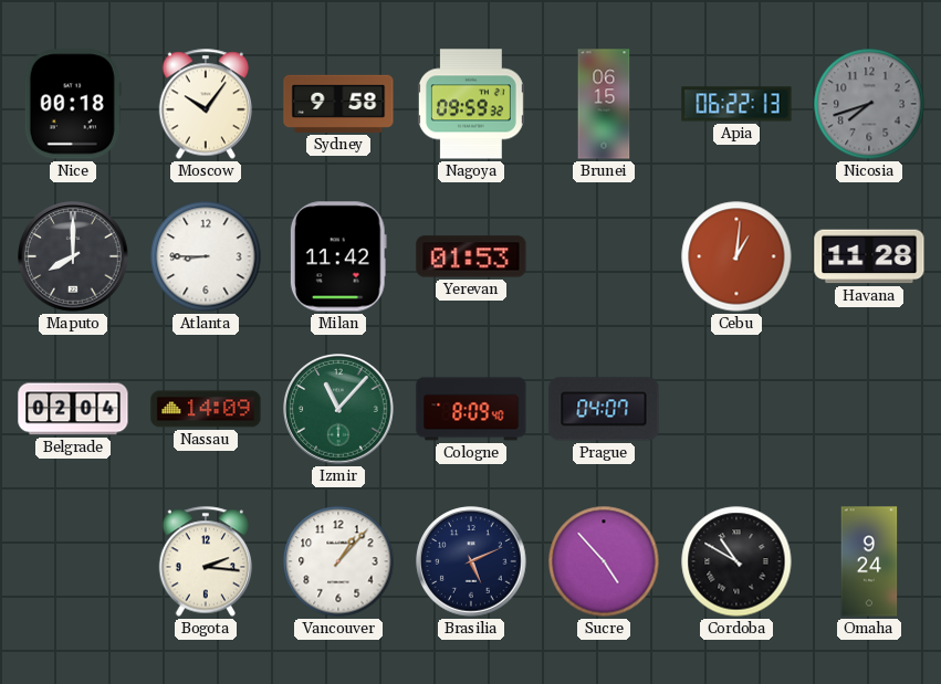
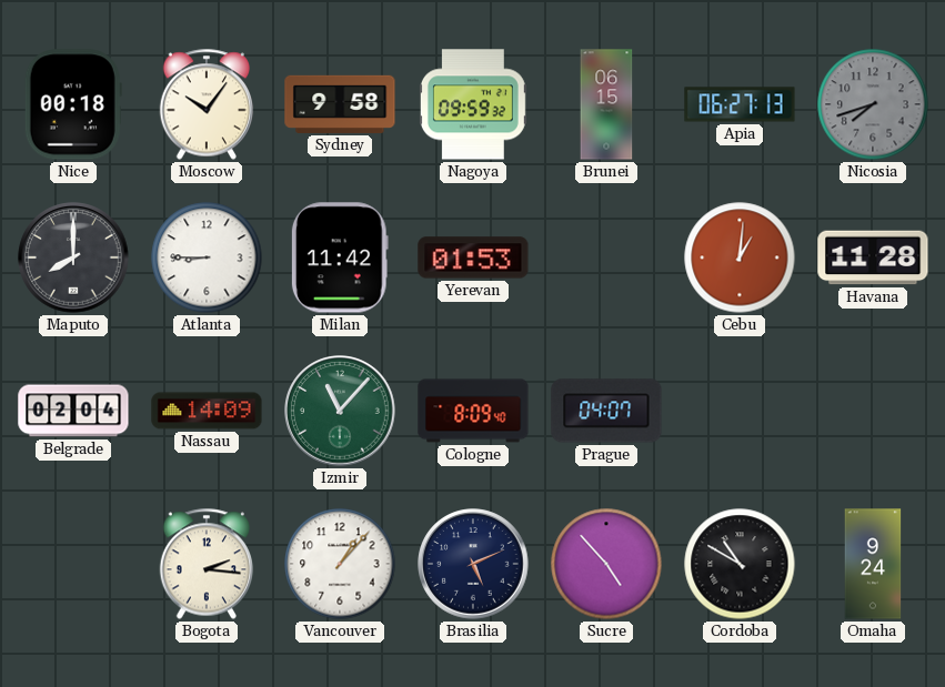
Apia: 06:22 -> 06:27
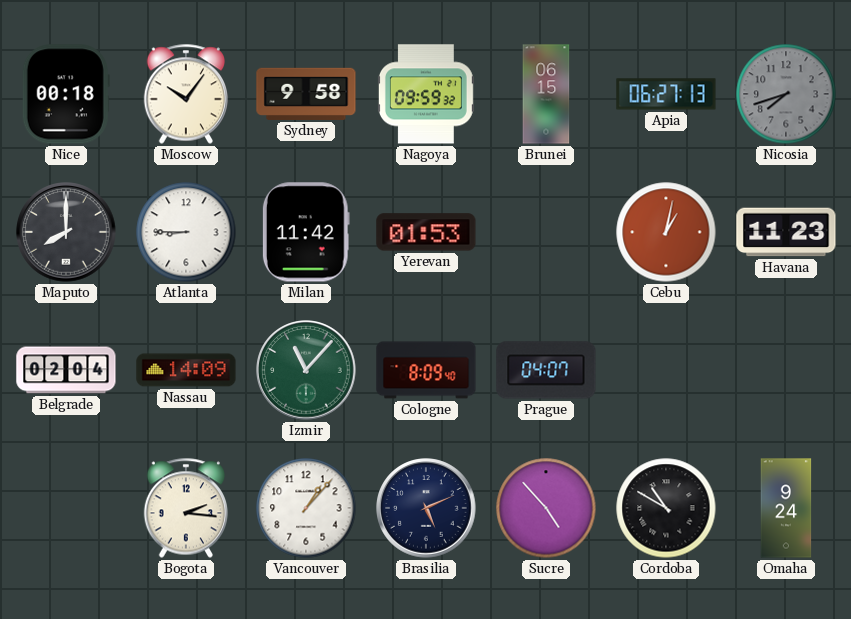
Cebu: 1:01 -> 1:02
Havana: 11:28 -> 11:23
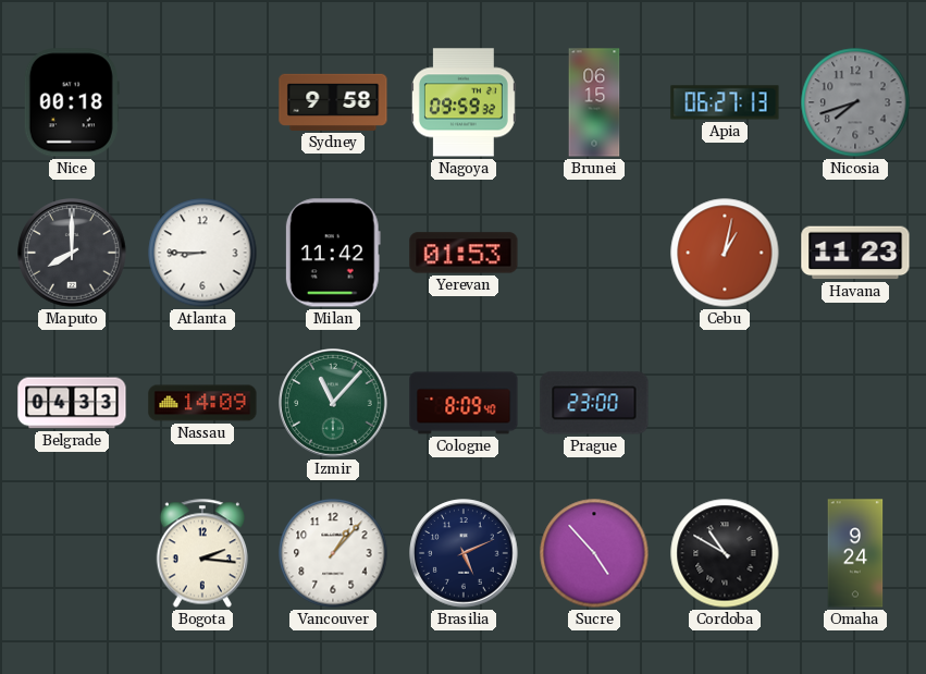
Moscow: 10:06 -> none
Belgrade: 02:04 -> 04:33
Prague: 04:07 -> 23:00
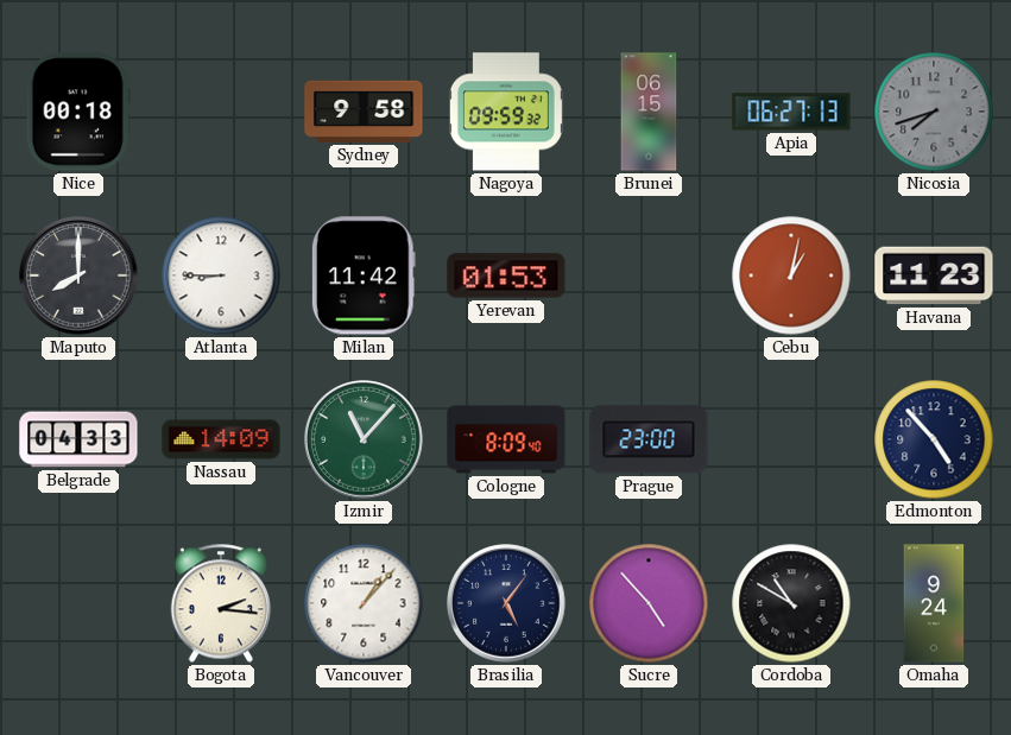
Edmonton: none -> 4:53
Brasilia: 5:11 -> 5:06
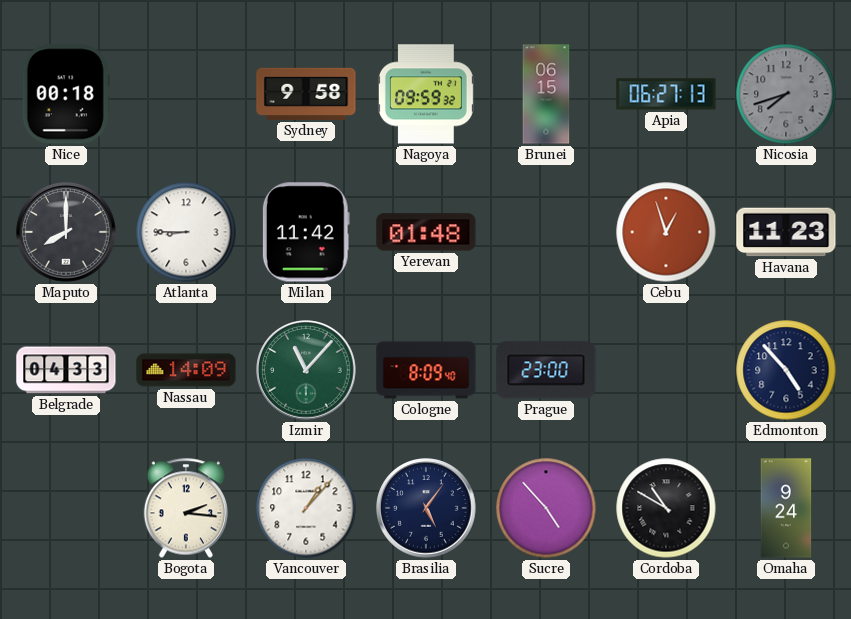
Yerevan: 01:53 -> 01:48
Cebu: 1:02 -> 12:57
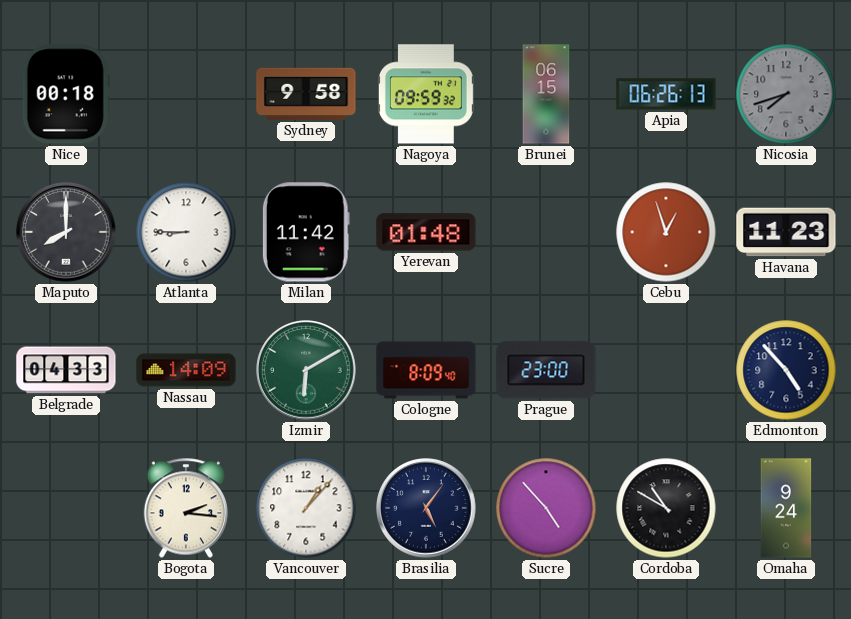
Apia: 06:27 -> 06:26
Izmir: 11:07 -> 6:10
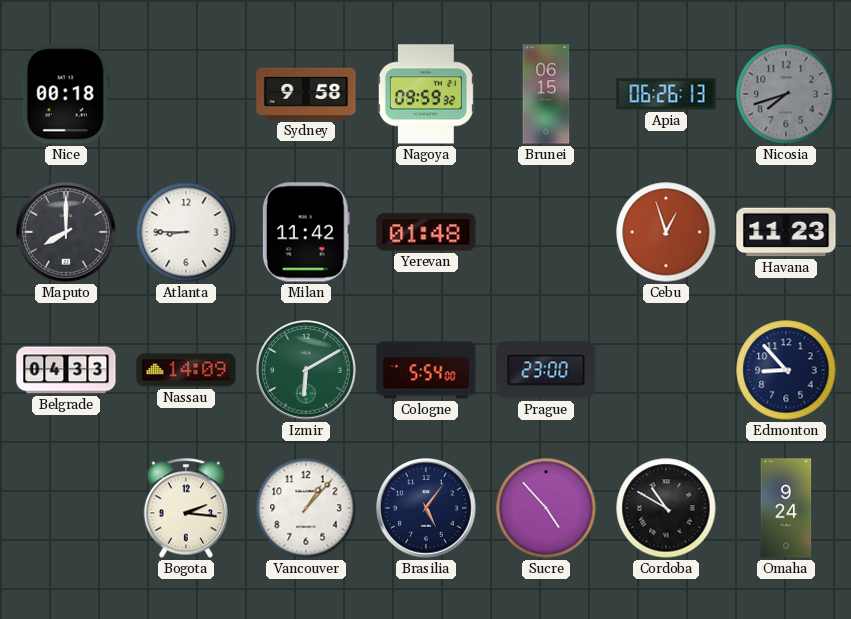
Cologne: 8:09 -> 5:54
Edmonton: 4:53 -> 8:53
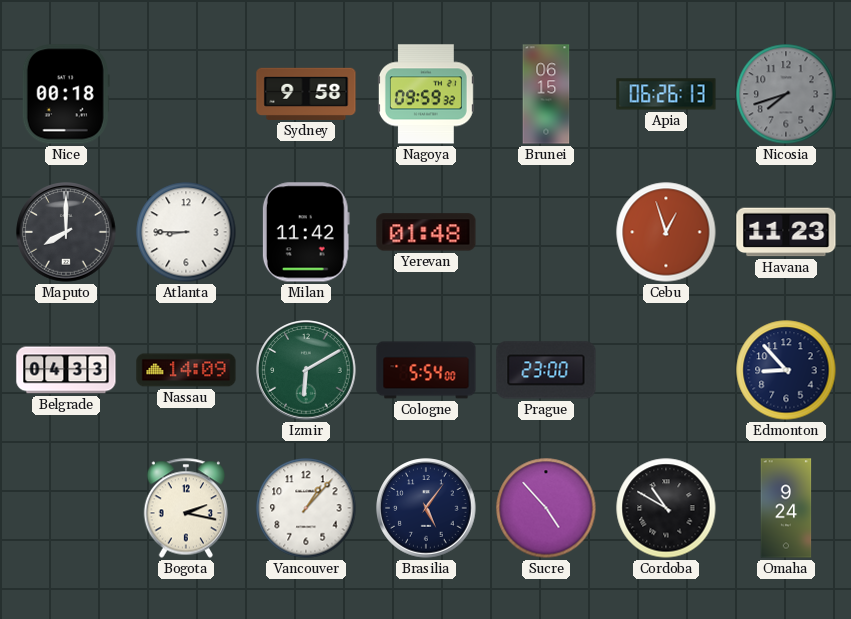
Bogota: 2:16 -> 2:17
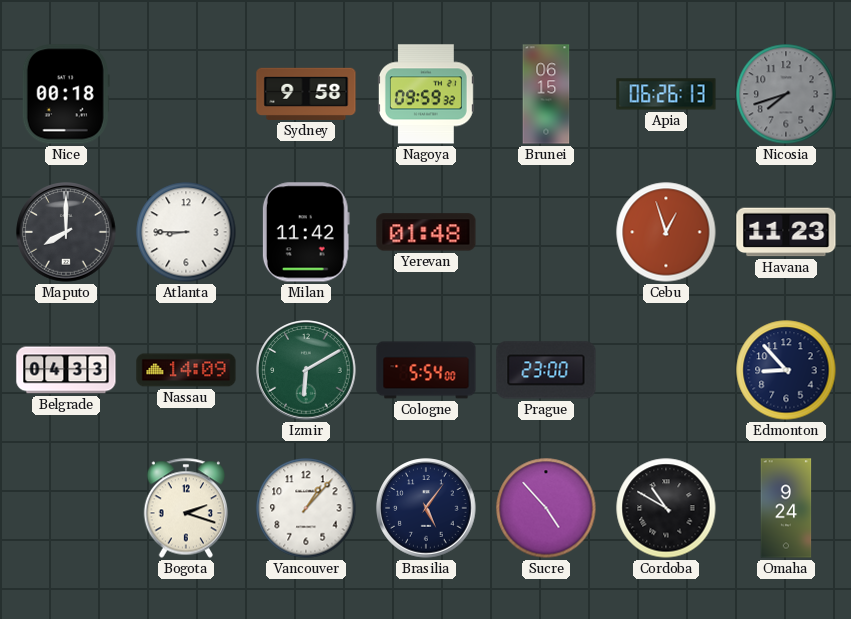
Bogota: 2:17 -> 2:18
